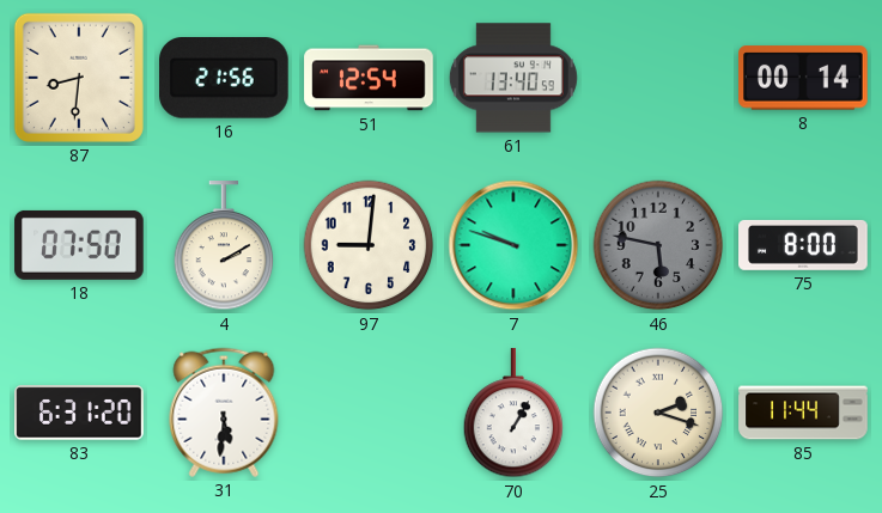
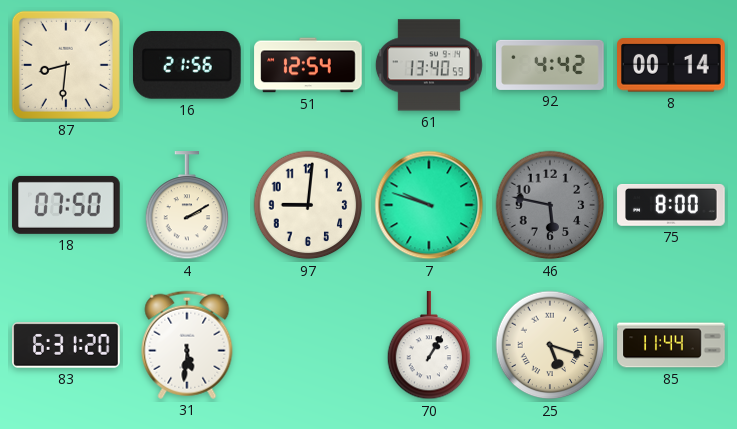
92: none -> 4:42
25: 2:18 -> 5:18
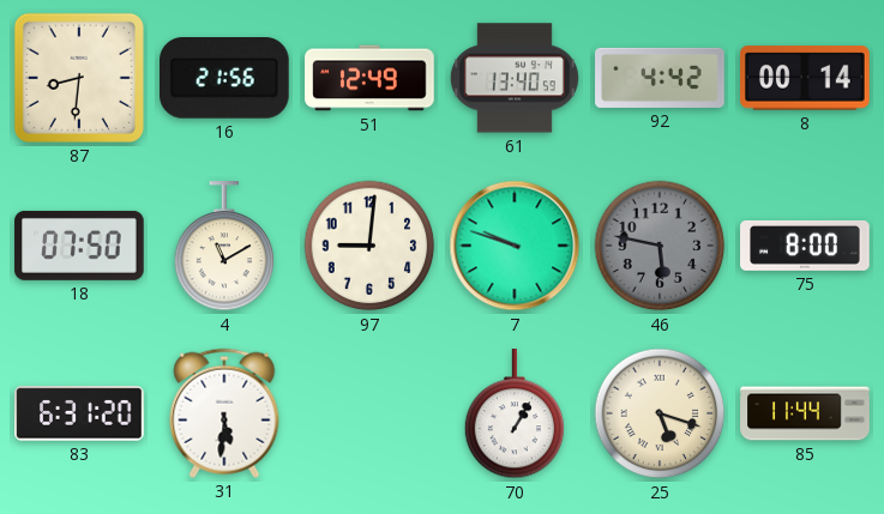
51: 12:54 -> 12:49
4: 2:10 -> 11:10
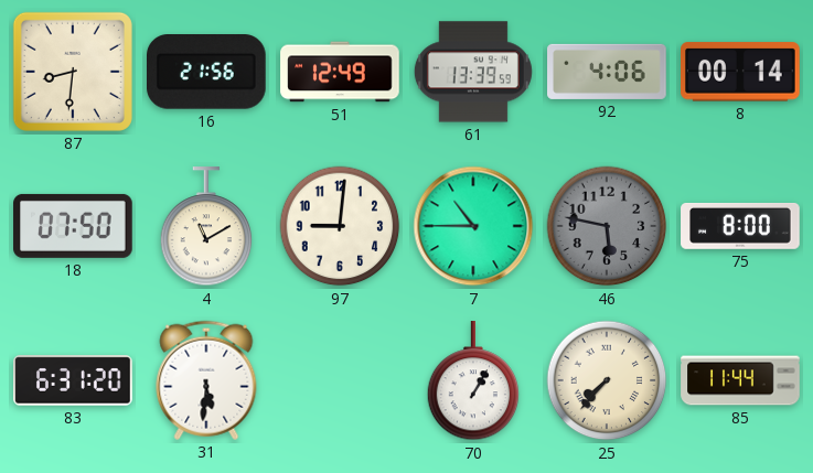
61: 13:40 -> 13:39
92: 4:42 -> 4:06
7: 9:48 -> 10:45
25: 5:18 -> 7:37
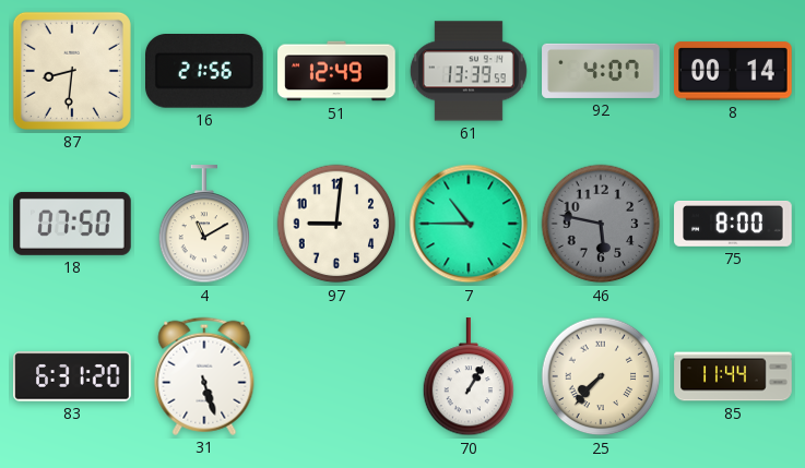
92: 4:06 -> 4:07
31: 5:31 -> 5:27
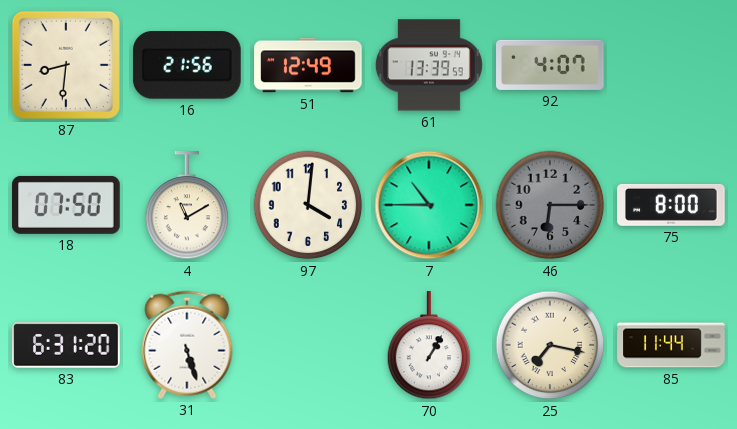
8: 00:14 -> none
97: 9:01 -> 4:01
46: 5:47 -> 6:15
25: 7:37 -> 7:17
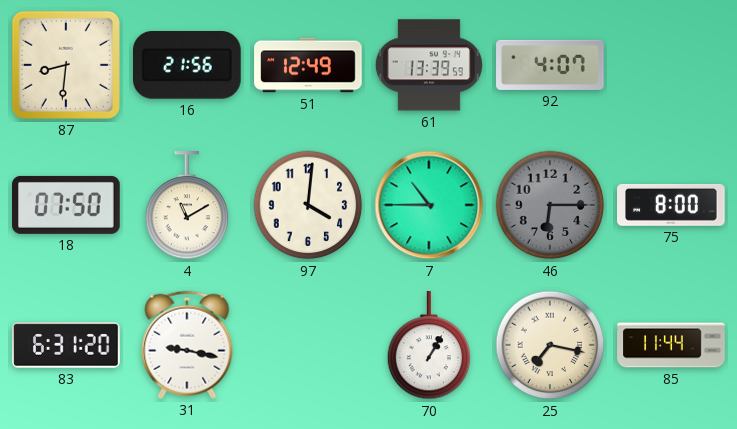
31: 5:27 -> 9:17
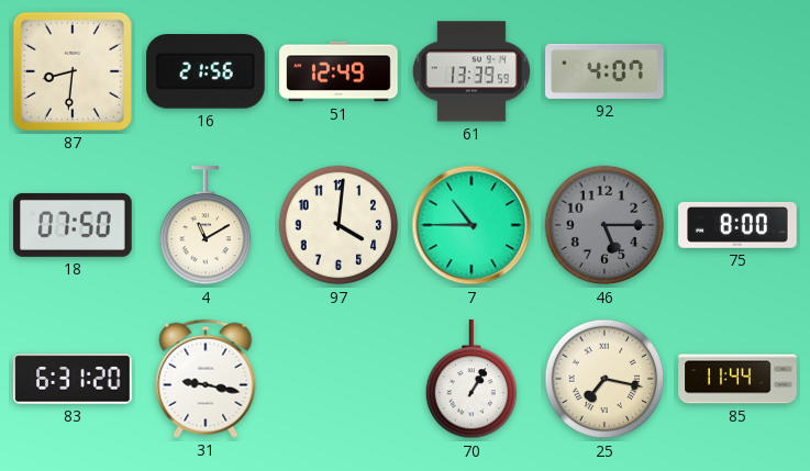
46: 6:15 -> 5:15
